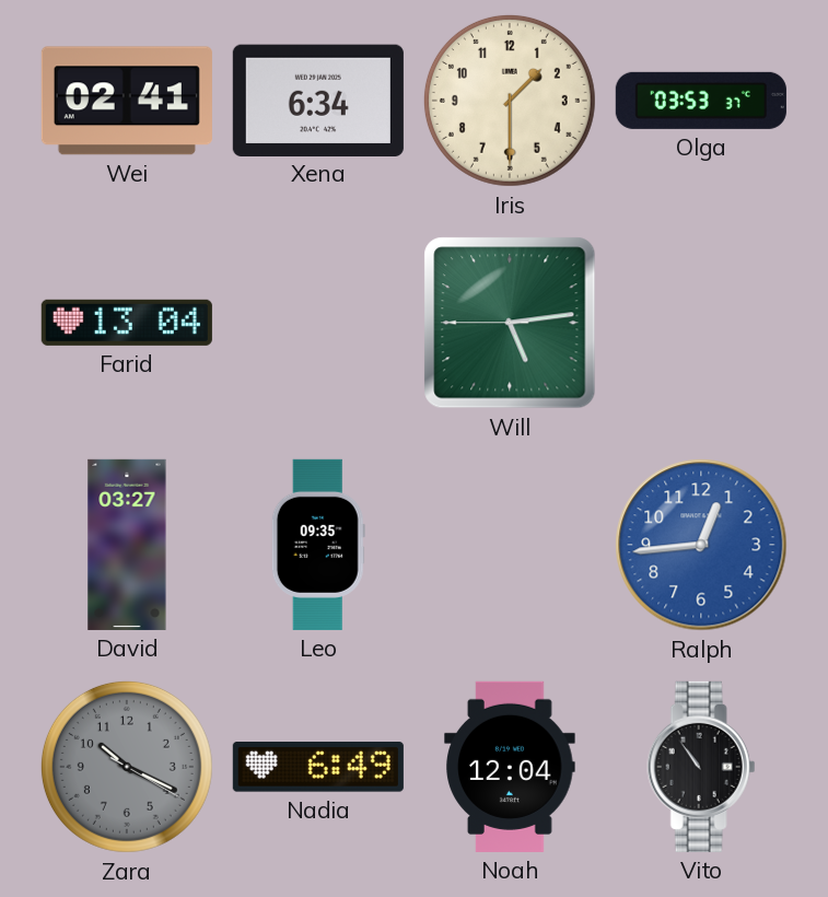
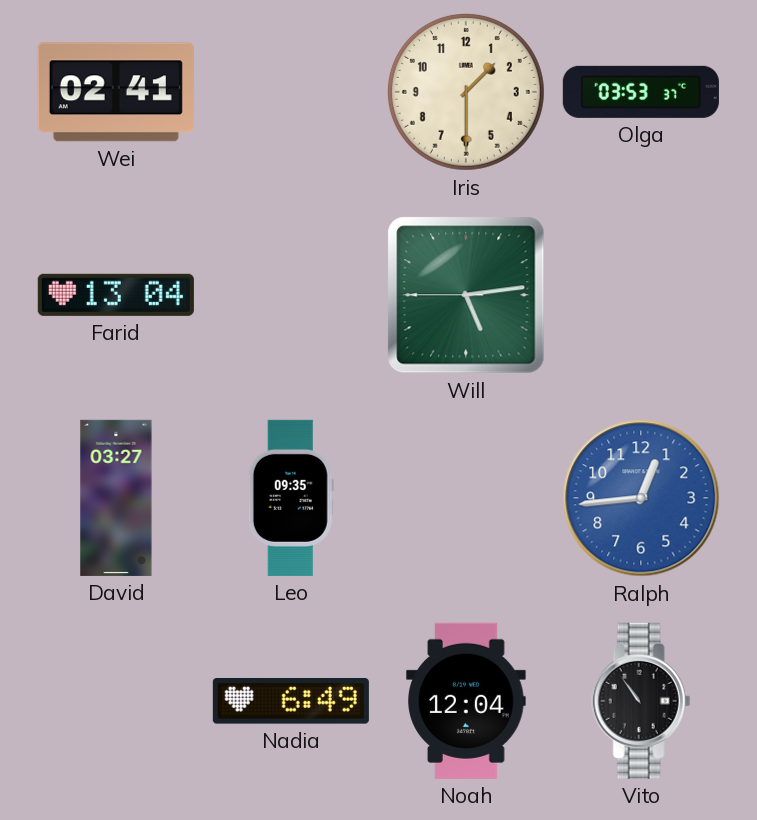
Xena: 6:34 -> none
Zara: 10:19 -> none
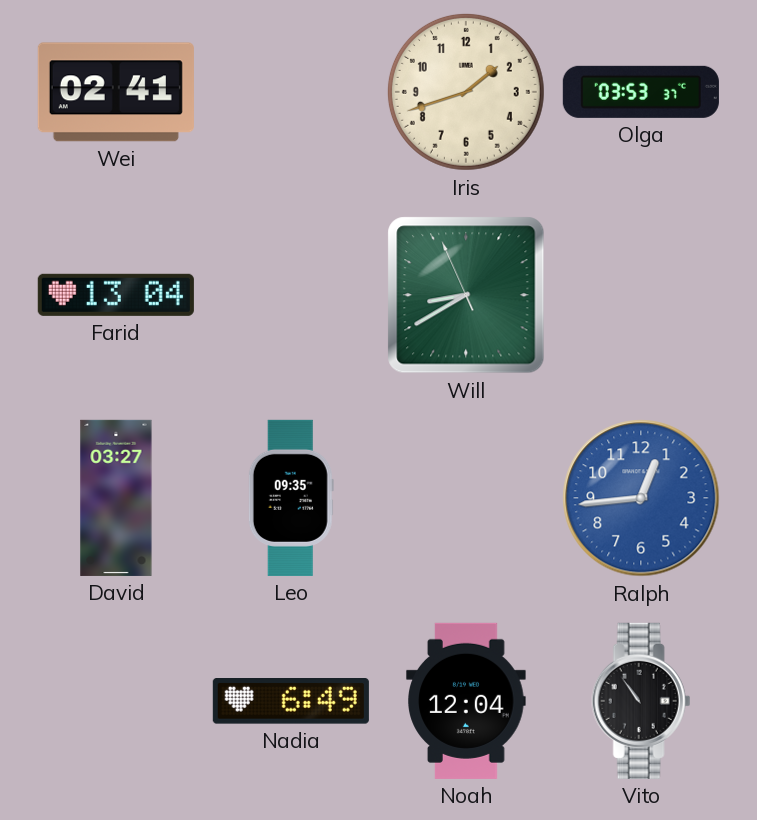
Iris: 1:30 -> 1:42
Will: 5:13 -> 8:39
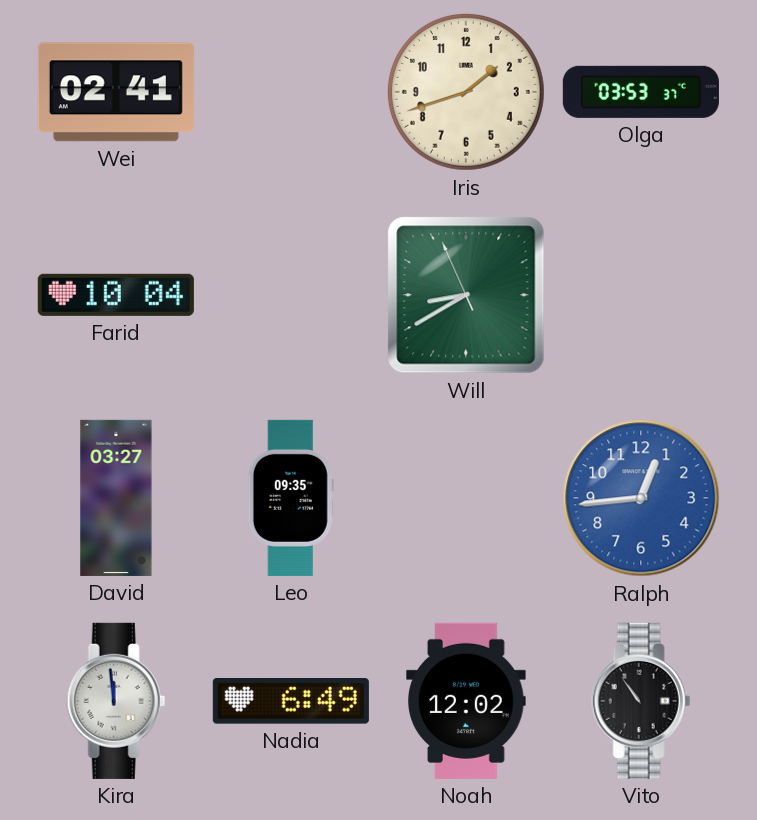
Farid: 13:04 -> 10:04
Kira: none -> 11:59
Noah: 12:04 -> 12:02
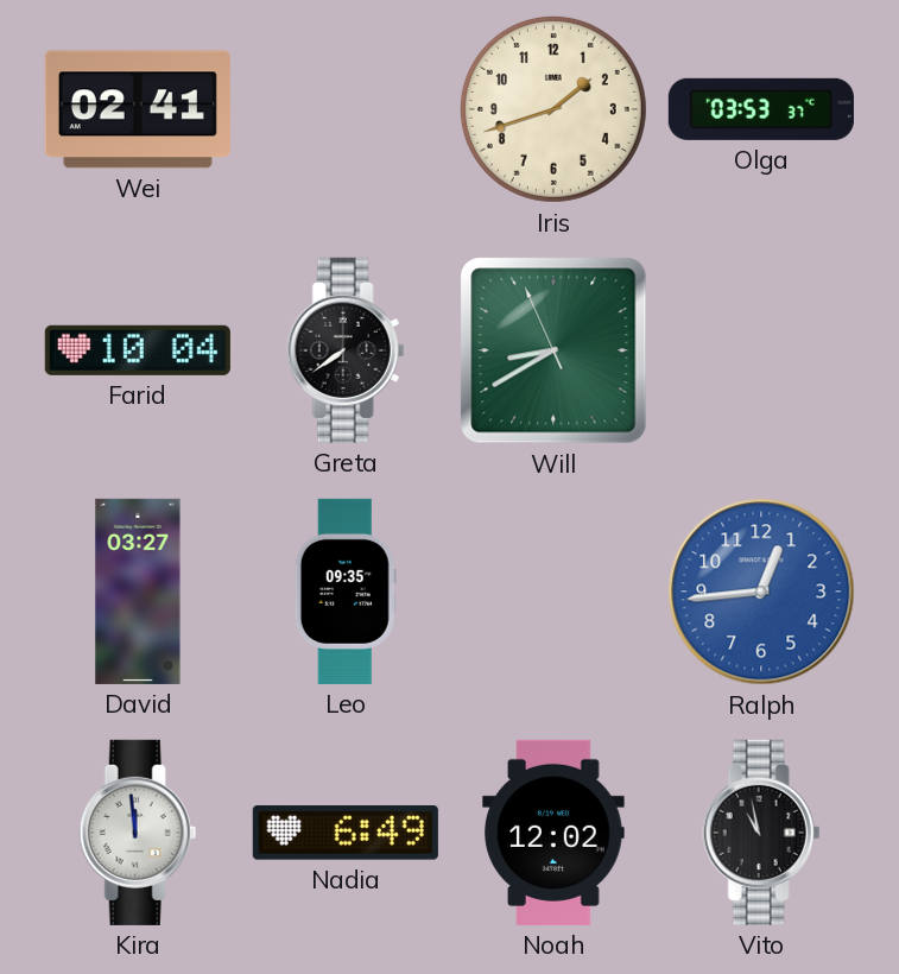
Greta: none -> 7:39
Vito: 10:54 -> 10:58
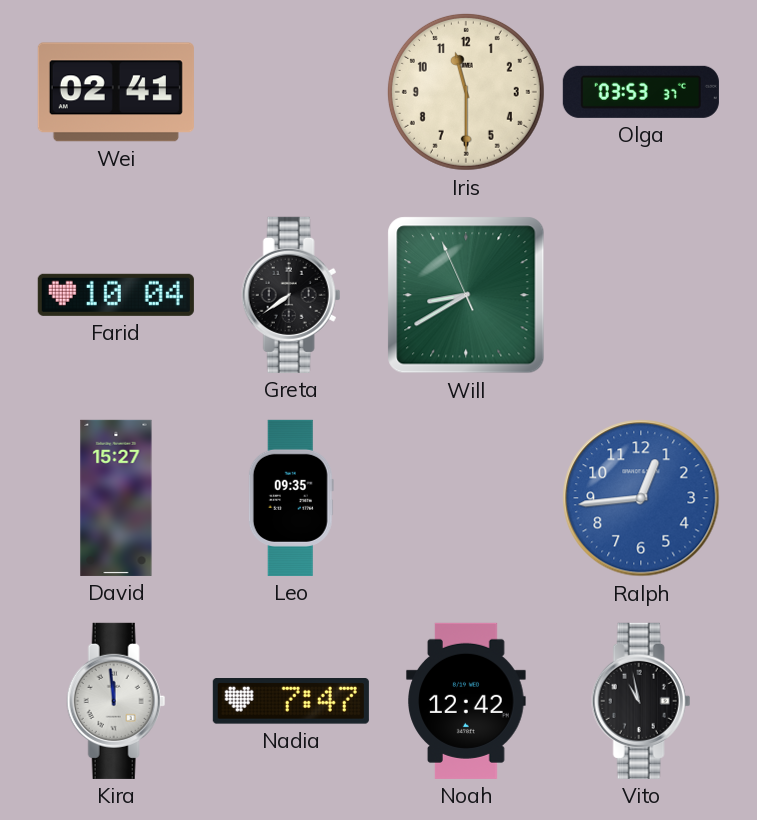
Iris: 1:42 -> 11:30
David: 03:27 -> 15:27
Nadia: 6:49 -> 7:47
Noah: 12:02 -> 12:42
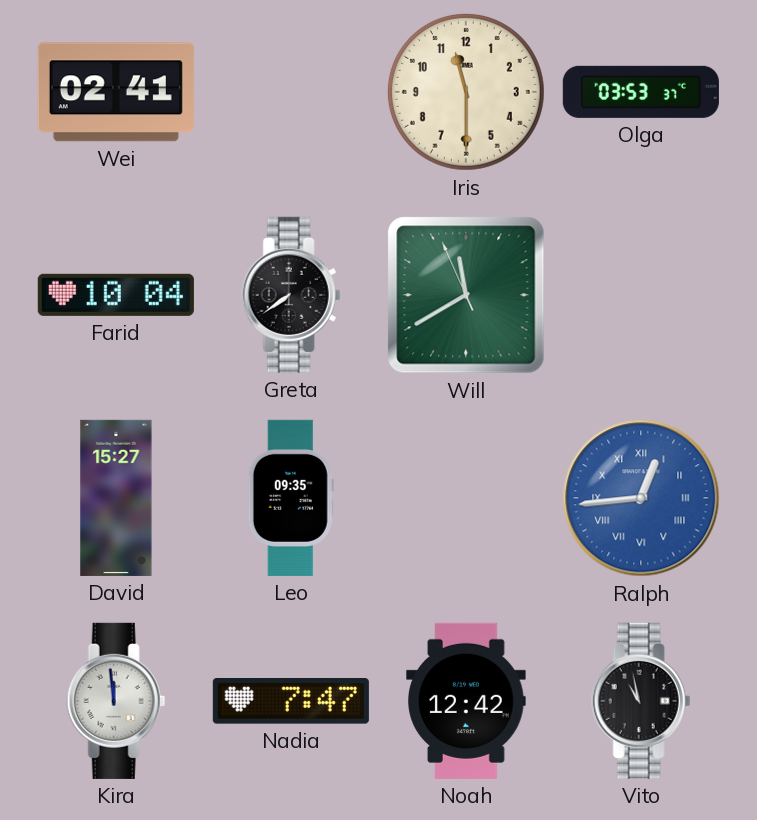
Will: 8:39 -> 11:39
Ralph numerals: Arabic -> Roman
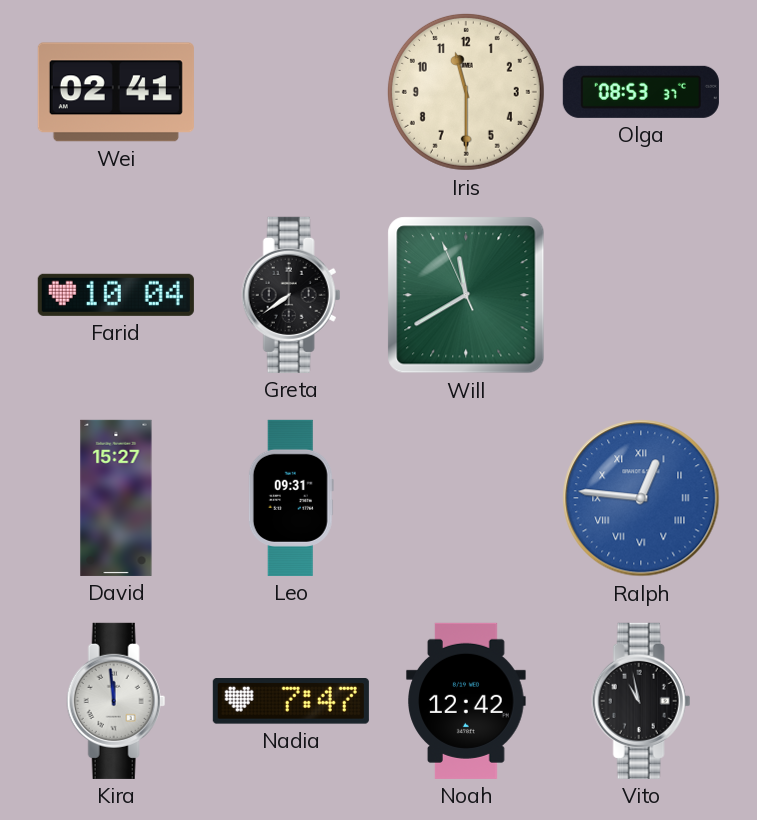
Olga: 03:53 -> 08:53
Leo: 09:35 -> 09:31
Ralph: 12:44 -> 12:46
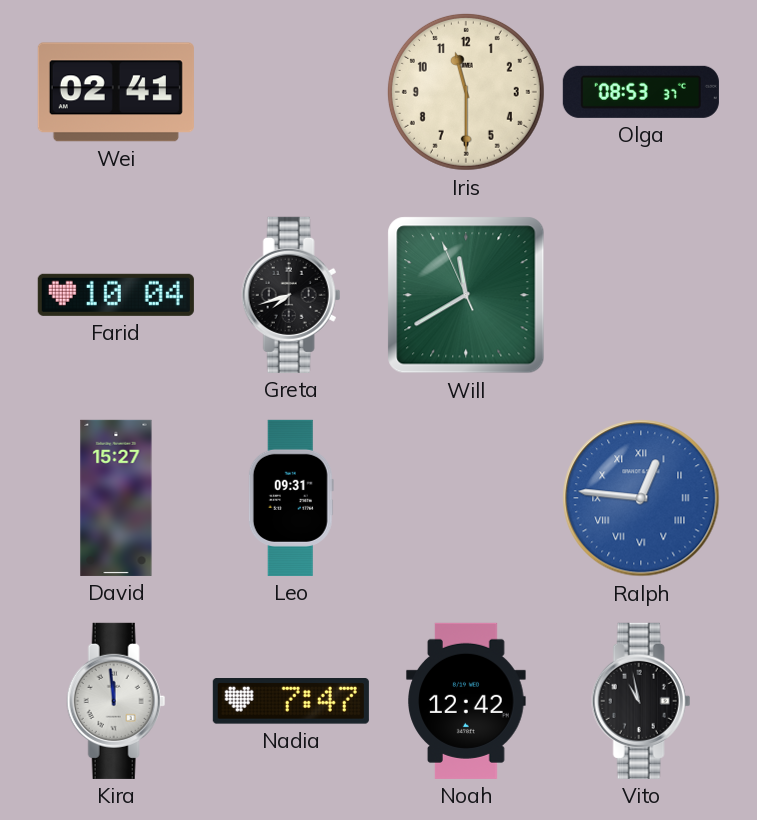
Greta: 7:39 -> 7:42
